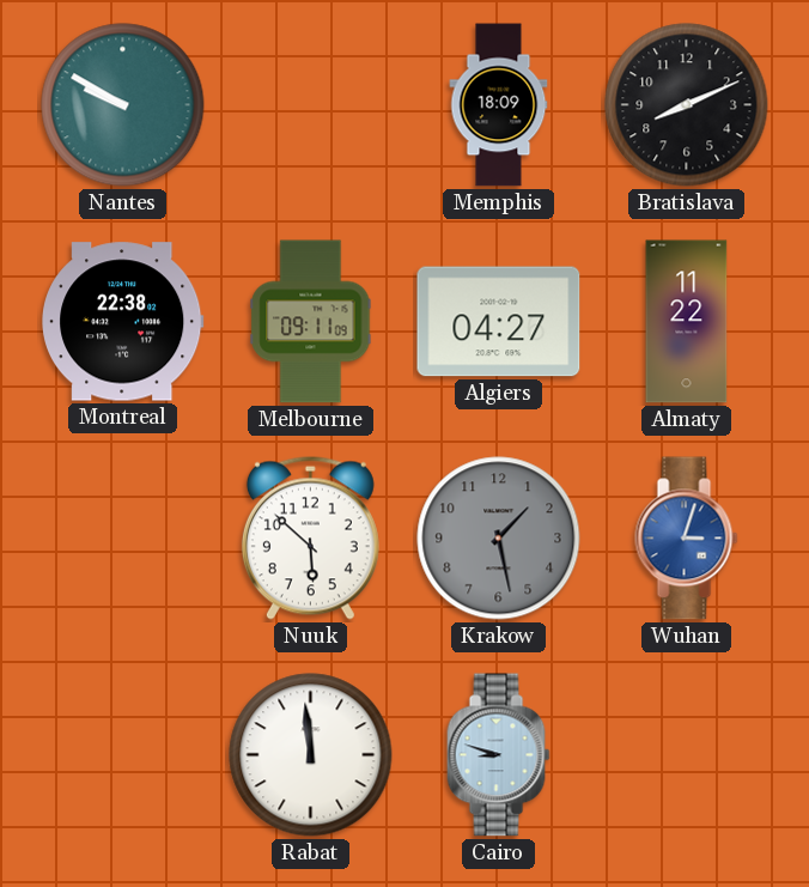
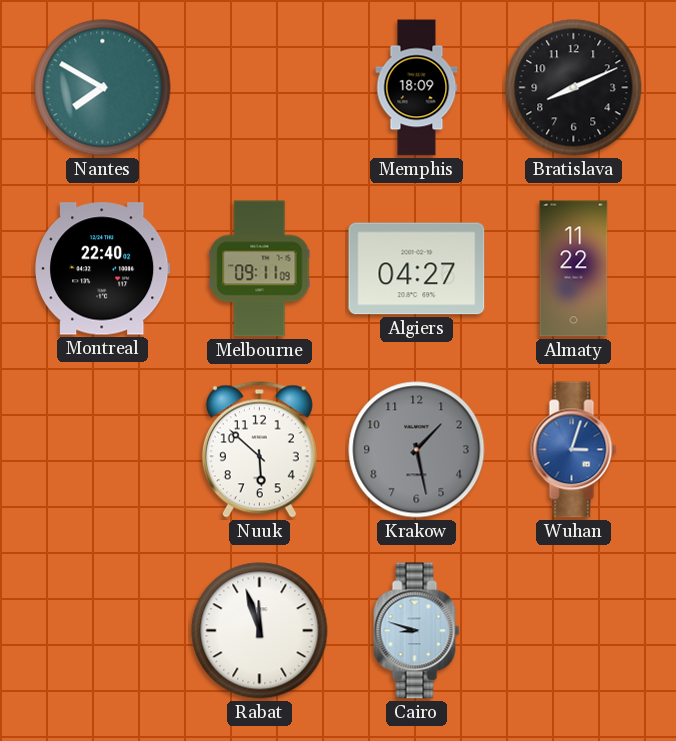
Nantes: 9:50 -> 7:50
Montreal: 22:38 -> 22:40
Rabat: 11:59 -> 11:57
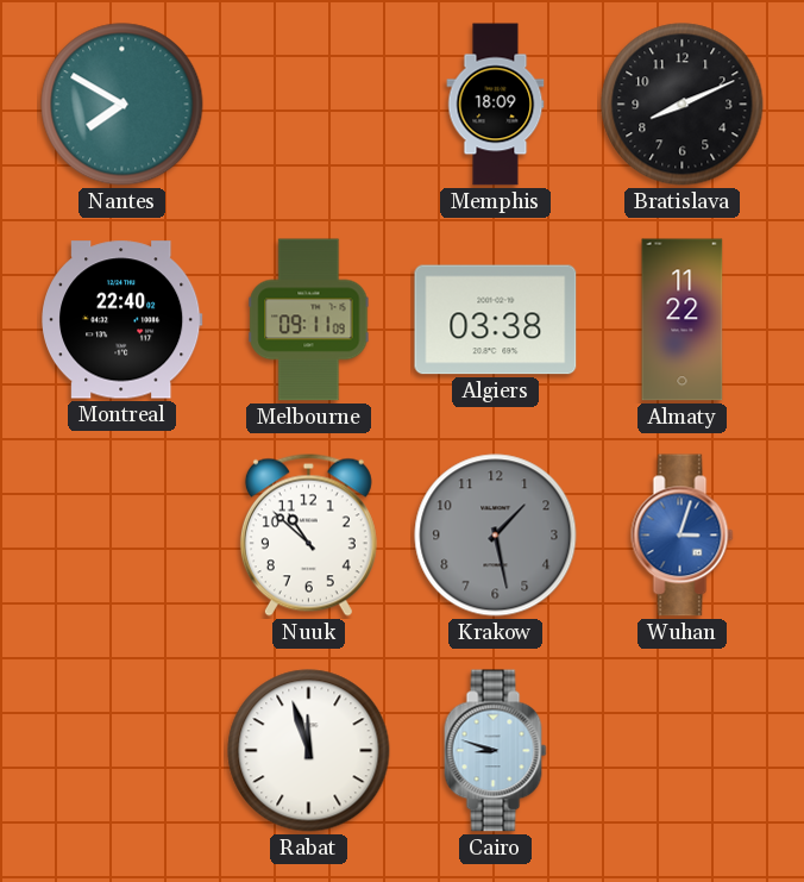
Algiers: 04:27 -> 03:38
Nuuk: 5:52 -> 10:52
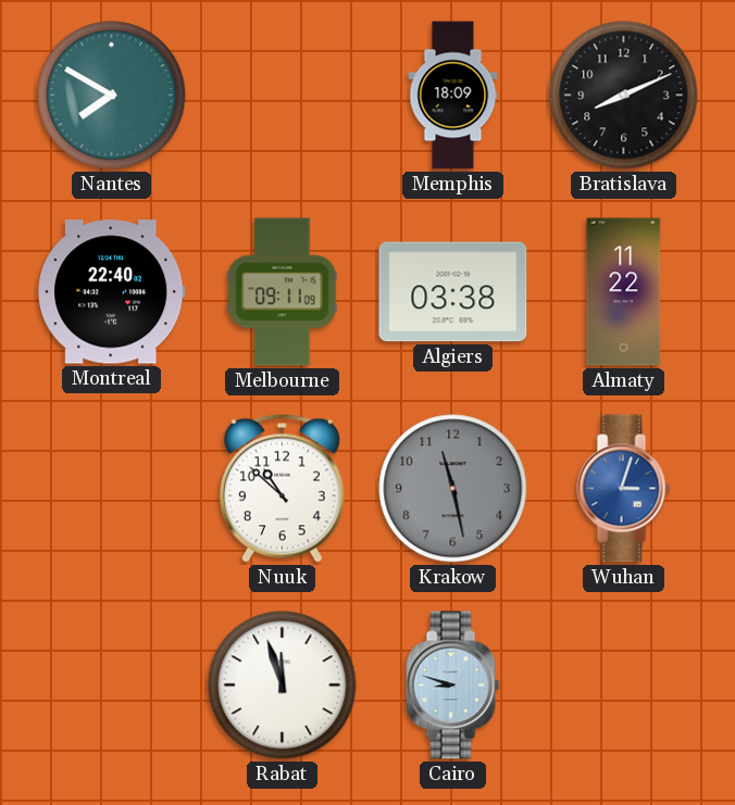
Krakow: 1:28 -> 11:28
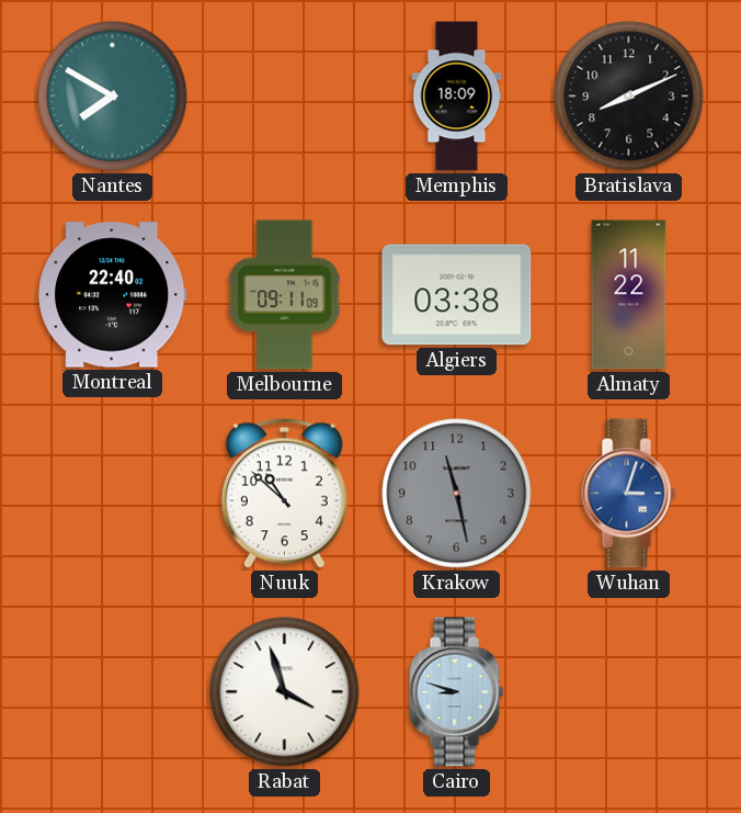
Rabat: 11:57 -> 3:57
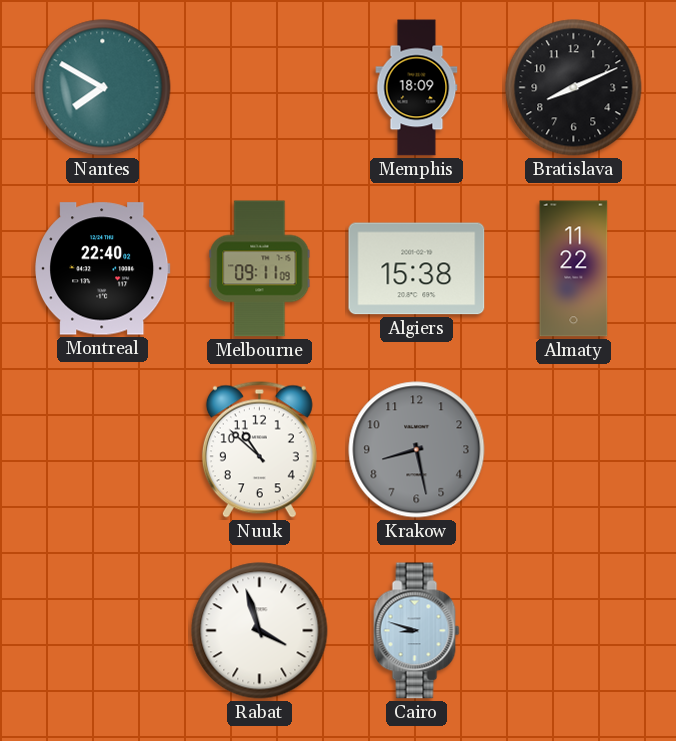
Algiers: 03:38 -> 15:38
Krakow: 11:28 -> 8:28
Wuhan: 3:03 -> none
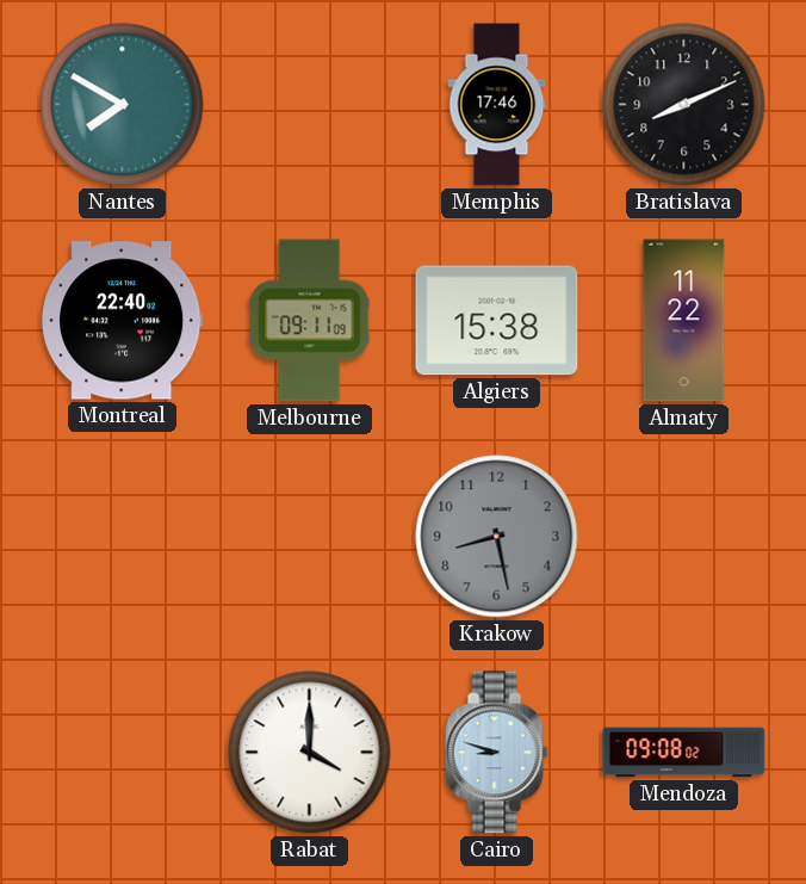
Memphis: 18:09 -> 17:46
Nuuk: 10:52 -> none
Rabat: 3:57 -> 4:00
Mendoza: none -> 09:08
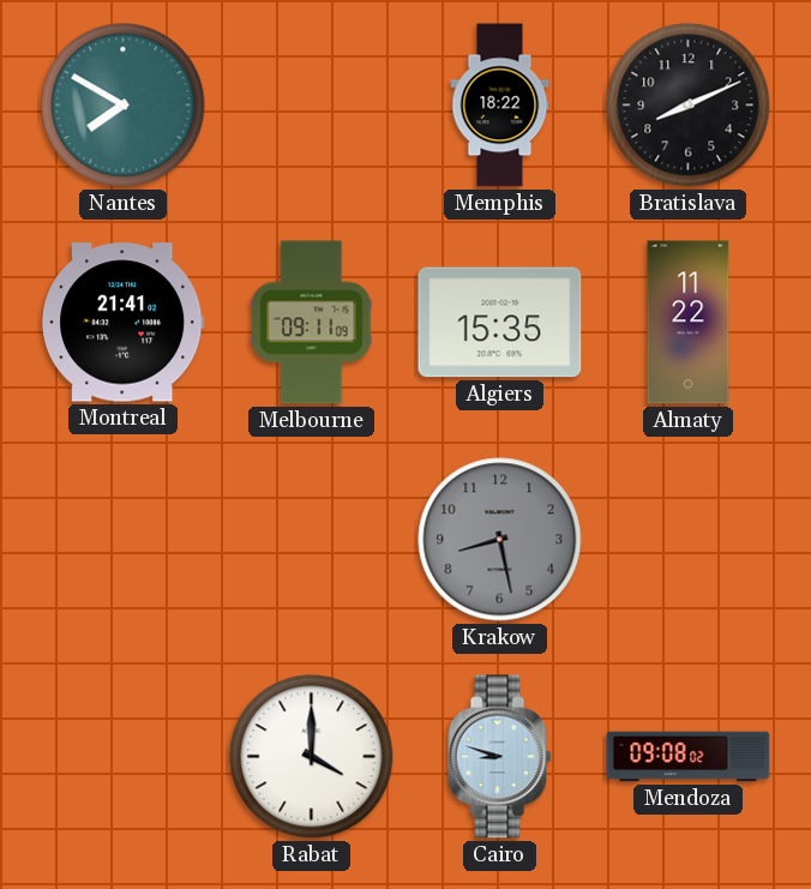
Memphis: 17:46 -> 18:22
Montreal: 22:40 -> 21:41
Algiers: 15:38 -> 15:35
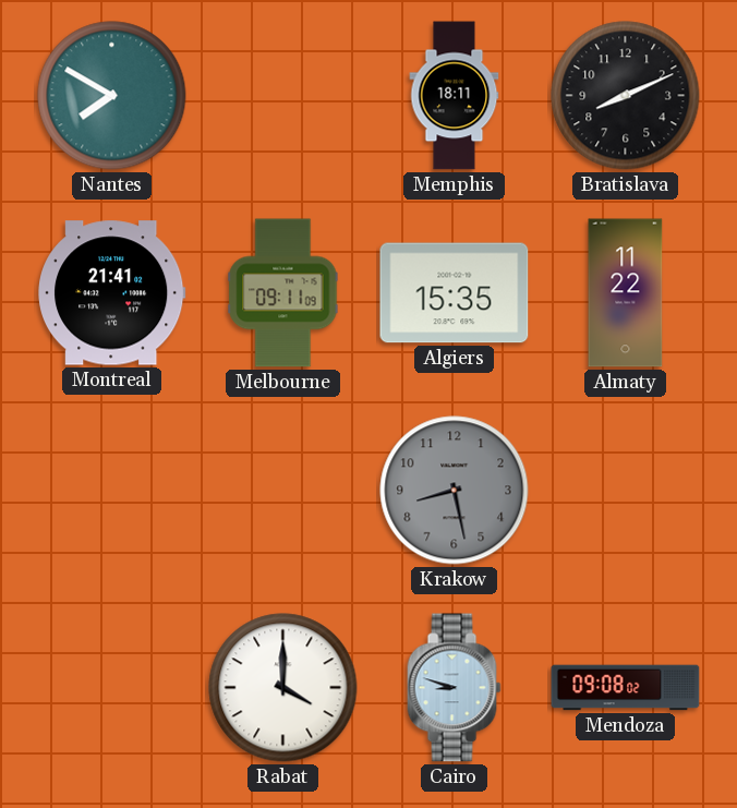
Memphis: 18:22 -> 18:11
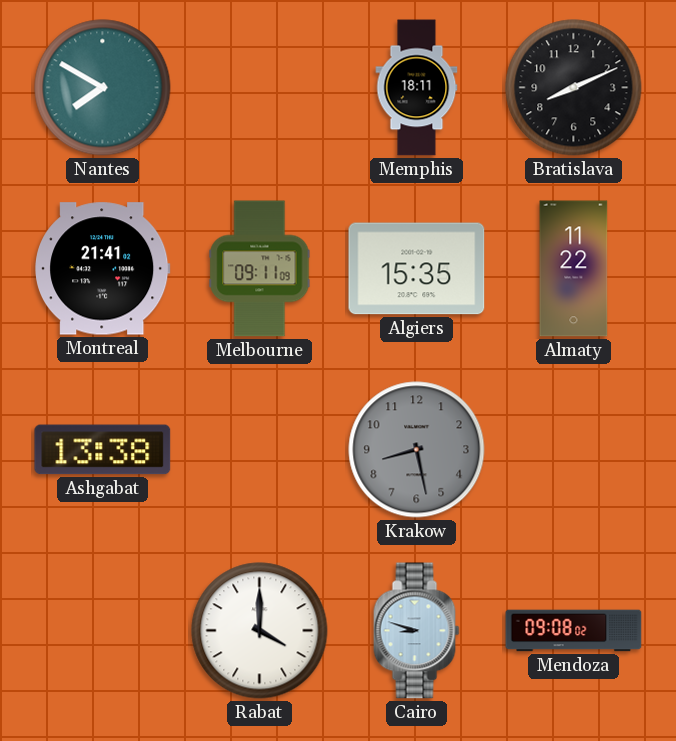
Ashgabat: none -> 13:38
